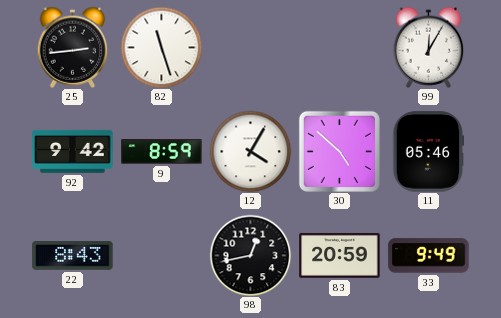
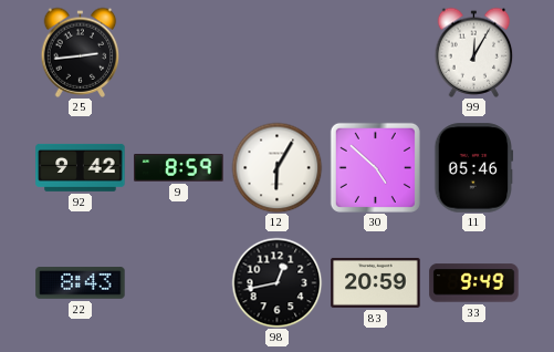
82: 11:27 -> none
12: 4:05 -> 6:05
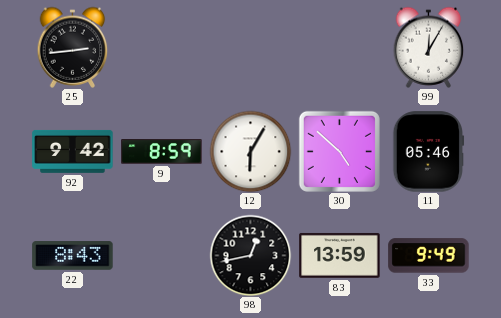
83: 20:59 -> 13:59
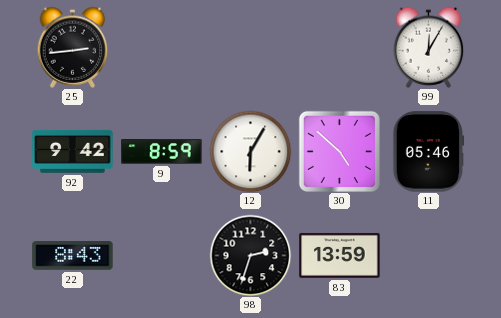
98: 12:43 -> 2:33
33: 9:49 -> none
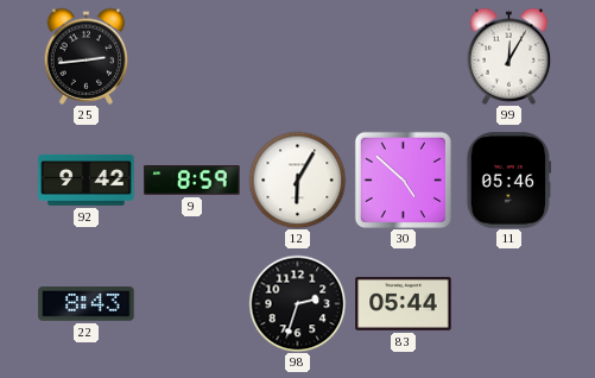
83: 13:59 -> 05:44
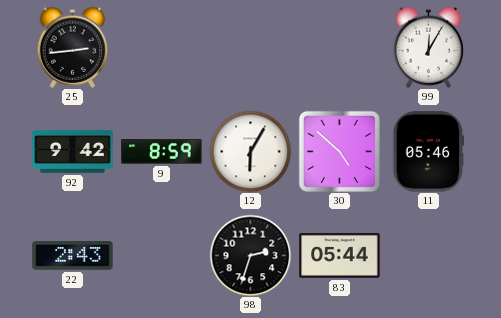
22: 8:43 -> 2:43
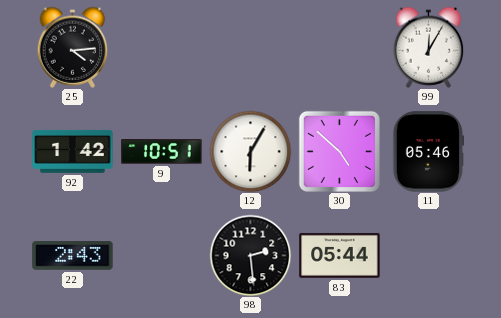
25: 2:44 -> 4:14
92: 9:42 -> 1:42
9: 8:59 -> 10:51
98: 2:33 -> 2:29
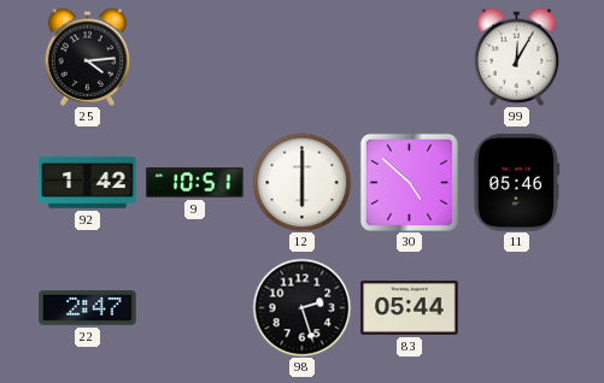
12: 6:05 -> 6:00
22: 2:43 -> 2:47
98: 2:29 -> 2:27
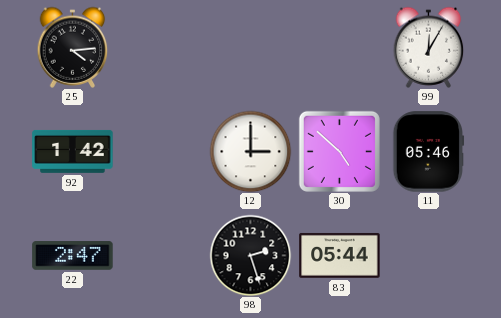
9: 10:51 -> none
12: 6:00 -> 3:00
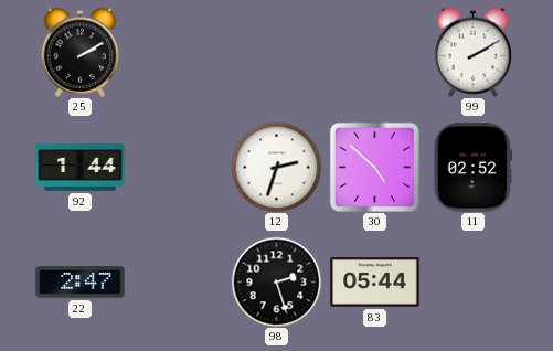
25: 4:14 -> 2:10
99: 12:05 -> 2:10
92: 1:42 -> 1:44
12: 3:00 -> 2:33
11: 05:46 -> 02:52
